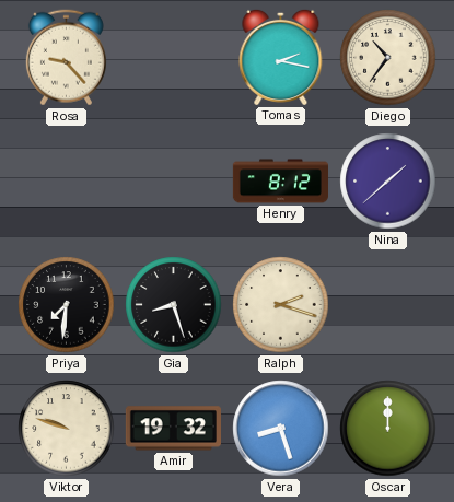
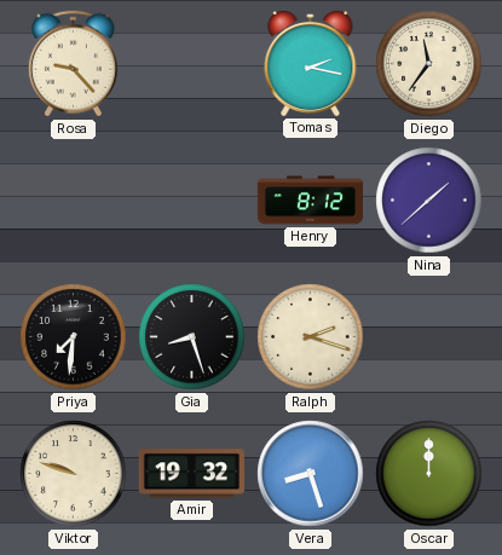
Diego: 10:36 -> 11:36
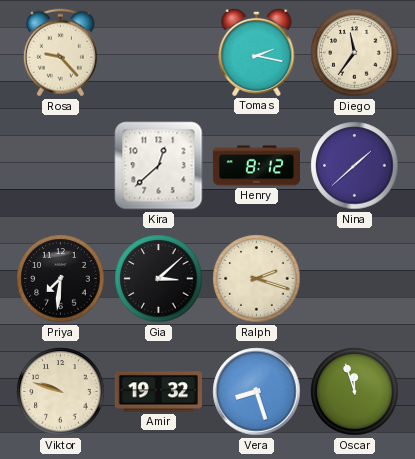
Kira: none -> 12:38
Gia: 8:27 -> 3:08
Oscar: 12:00 -> 11:57
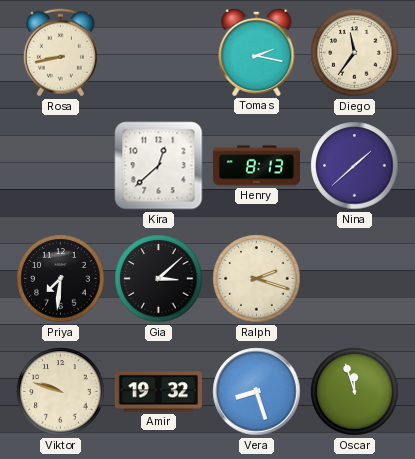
Rosa: 9:23 -> 8:43
Henry: 8:12 -> 8:13
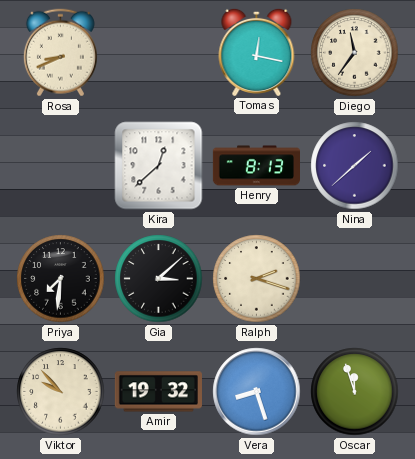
Rosa: 8:43 -> 8:41
Tomas: 2:17 -> 12:17
Viktor: 9:48 -> 9:53
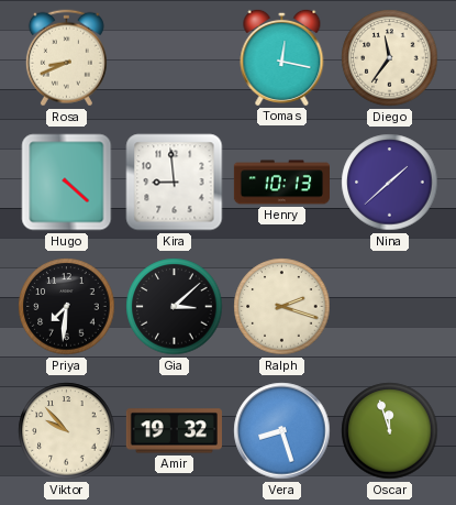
Hugo: none -> 4:22
Kira: 12:38 -> 8:59
Henry: 8:13 -> 10:13
